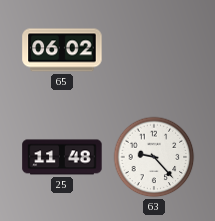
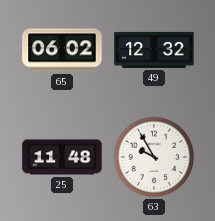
49: none -> 12:32
63: 9:23 -> 9:55
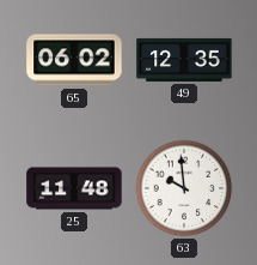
49: 12:32 -> 12:35
63: 9:55 -> 9:59
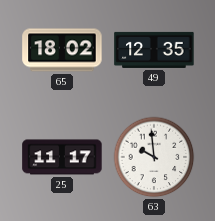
65: 06:02 -> 18:02
25: 11:48 -> 11:17
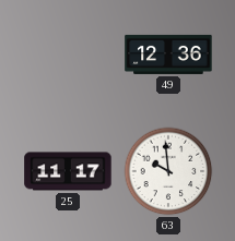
65: 18:02 -> none
49: 12:35 -> 12:36
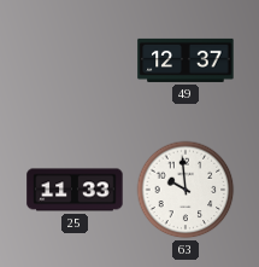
49: 12:36 -> 12:37
25: 11:17 -> 11:33
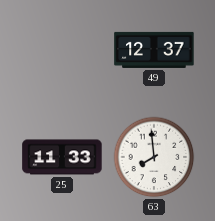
63: 9:59 -> 7:59
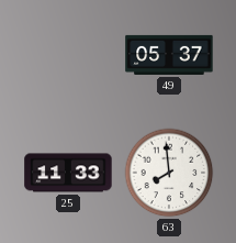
49: 12:37 -> 05:37
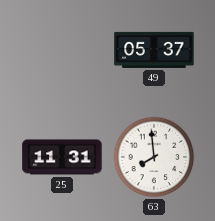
25: 11:33 -> 11:31
